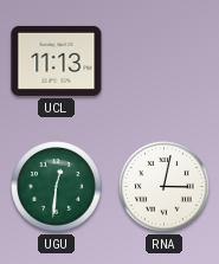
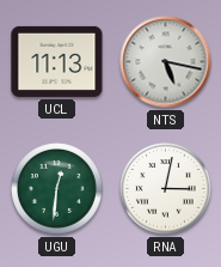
NTS: none -> 5:17
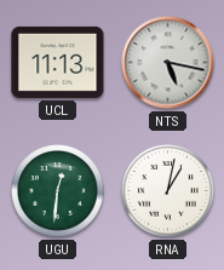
RNA: 3:02 -> 1:02
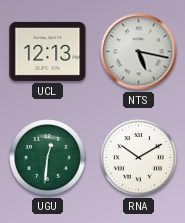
UCL: 11:13 -> 12:13
RNA: 1:02 -> 10:10
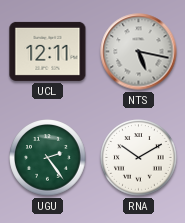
UCL: 12:13 -> 12:11
UGU: 12:31 -> 2:24
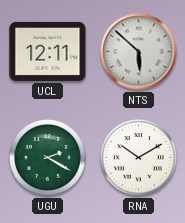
NTS: 5:17 -> 5:52
UGU: 2:24 -> 2:20
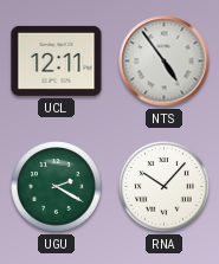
NTS: 5:52 -> 4:54
RNA: 10:10 -> 10:07
